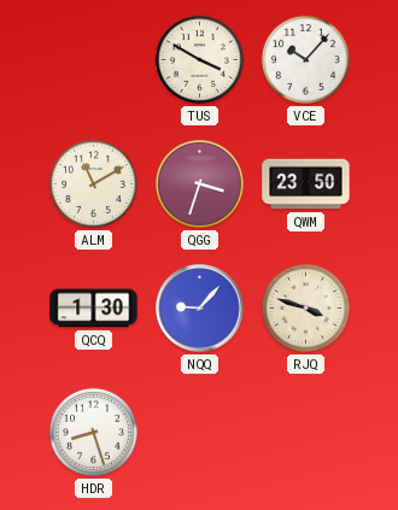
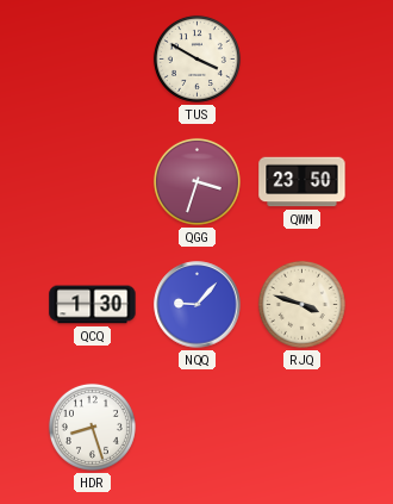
VCE: 10:07 -> none
ALM: 11:10 -> none
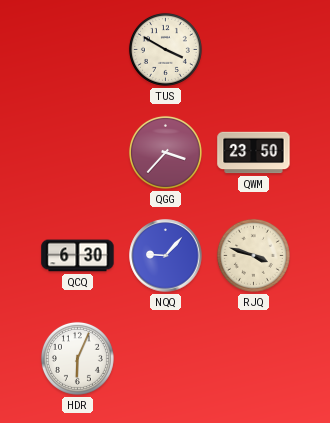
QGG: 3:33 -> 3:37
QCQ: 1:30 -> 6:30
HDR: 8:27 -> 6:04
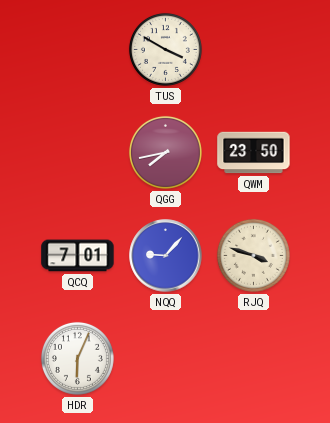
QGG: 3:37 -> 7:43
QCQ: 6:30 -> 7:01
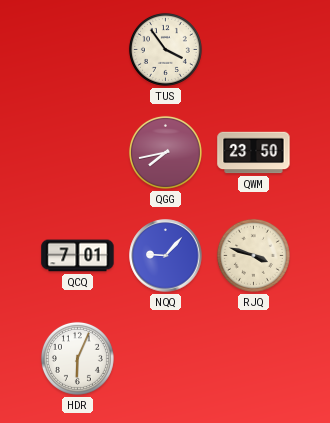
TUS: 3:50 -> 3:54
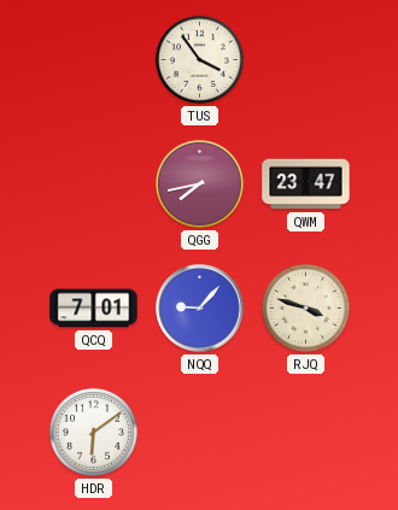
QWM: 23:50 -> 23:47
HDR: 6:04 -> 6:09
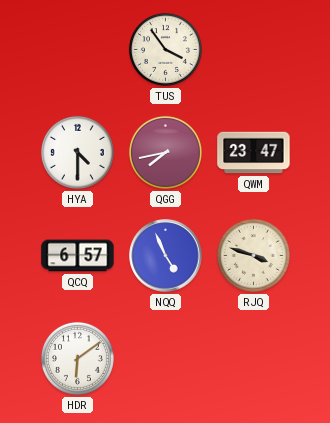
HYA: none -> 4:30
QCQ: 7:01 -> 6:57
NQQ: 9:07 -> 4:56
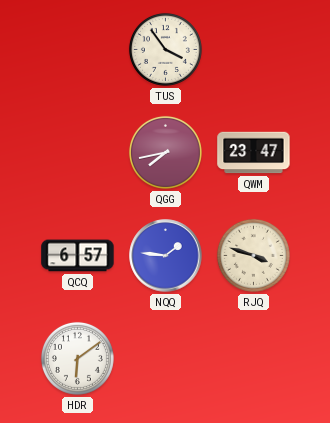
HYA: 4:30 -> none
NQQ: 4:56 -> 1:46
